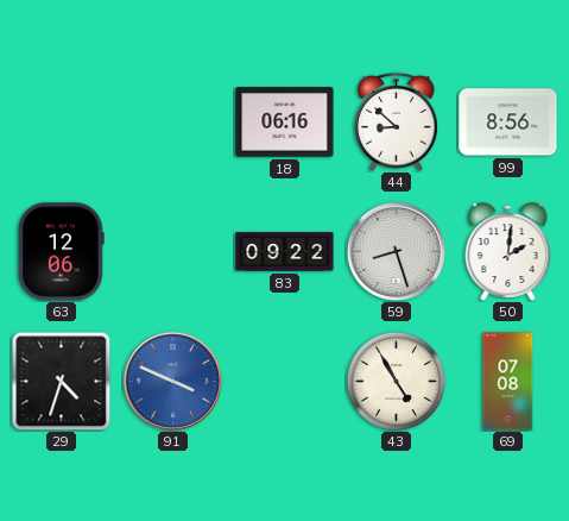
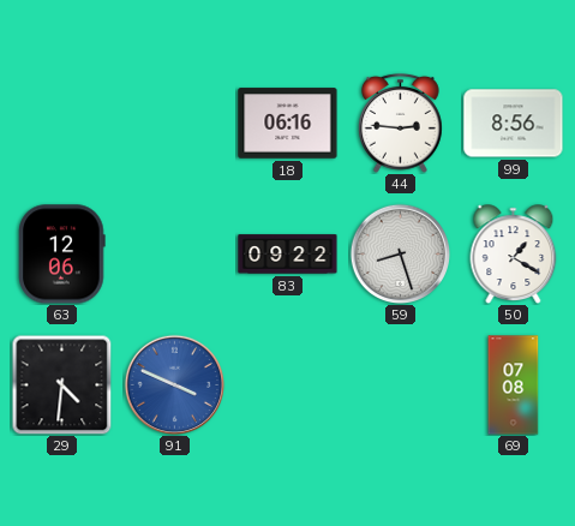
44: 8:52 -> 2:46
50: 2:01 -> 1:20
29: 4:33 -> 4:31
43: 4:55 -> none
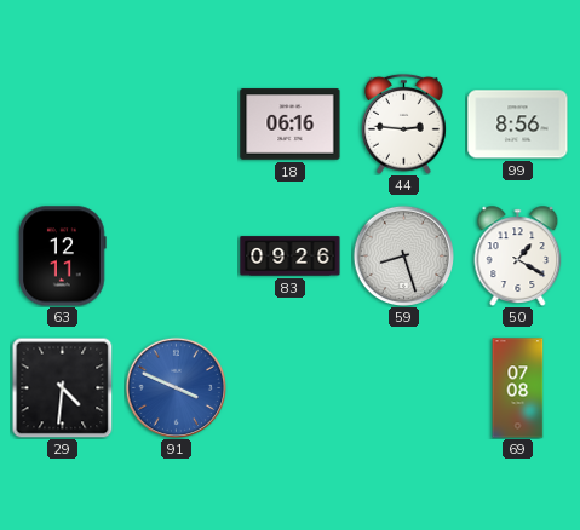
63: 12:06 -> 12:11
83: 09:22 -> 09:26
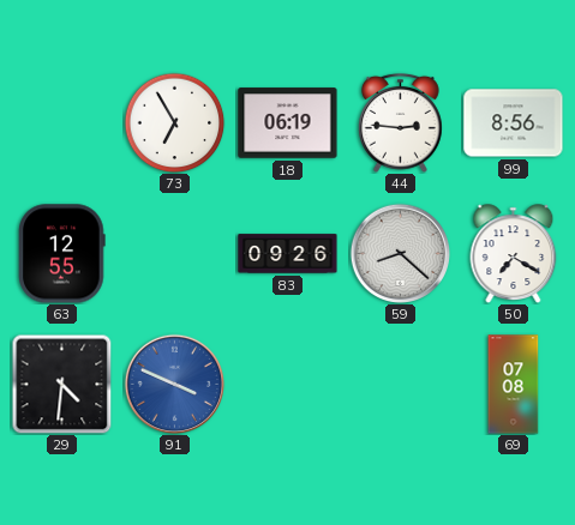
73: none -> 6:55
18: 06:16 -> 06:19
63: 12:11 -> 12:55
59: 8:27 -> 8:22
50: 1:20 -> 7:20
